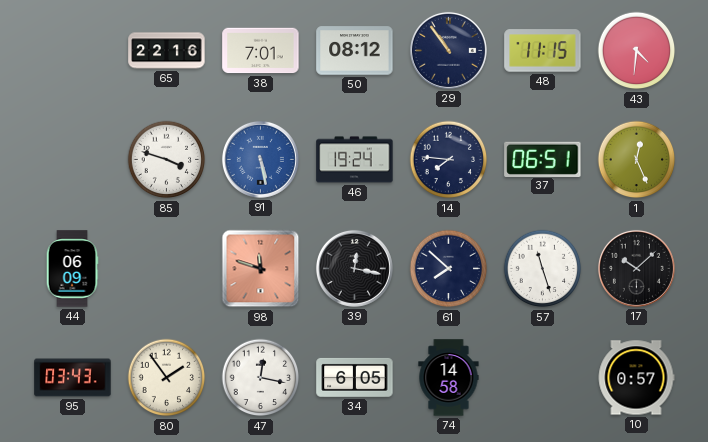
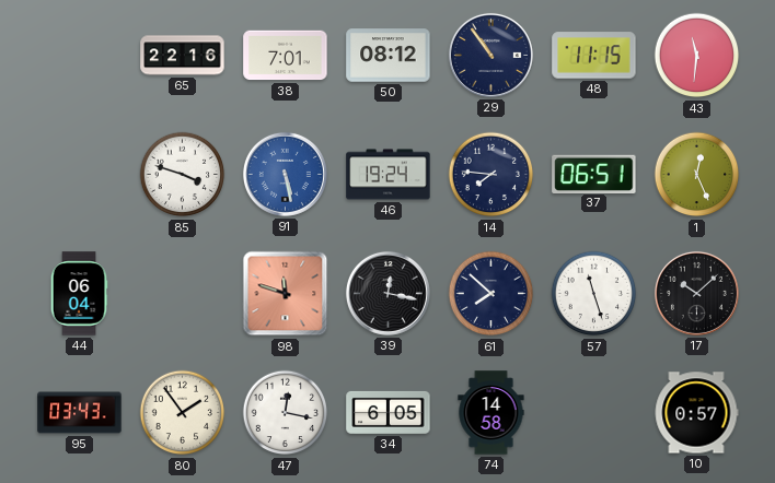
43: 4:31 -> 11:31
44: 06:09 -> 06:04
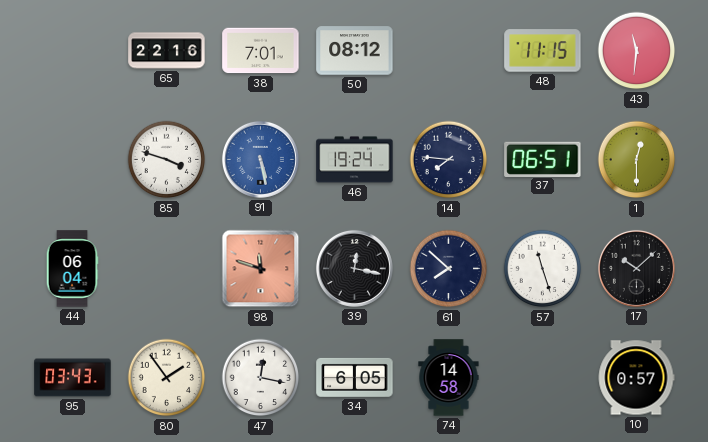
29: 10:54 -> none
1: 12:26 -> 12:30
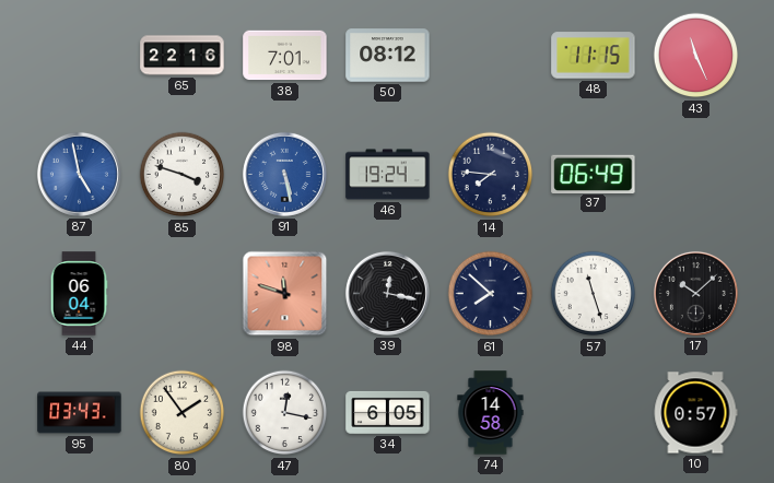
43: 11:31 -> 11:26
87: none -> 4:58
37: 06:51 -> 06:49
1: 12:30 -> none
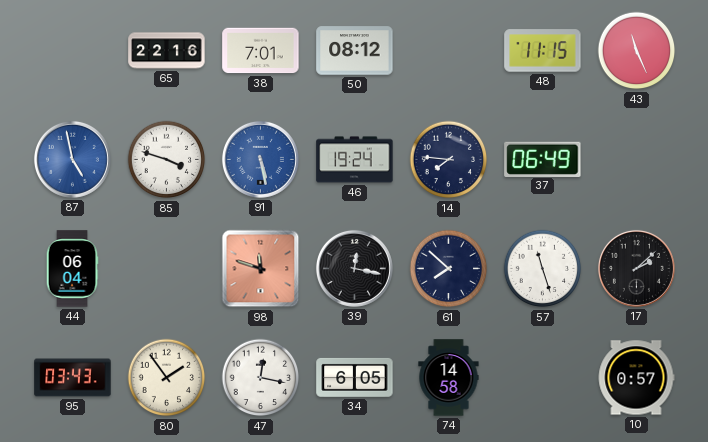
17: 10:08 -> 2:08
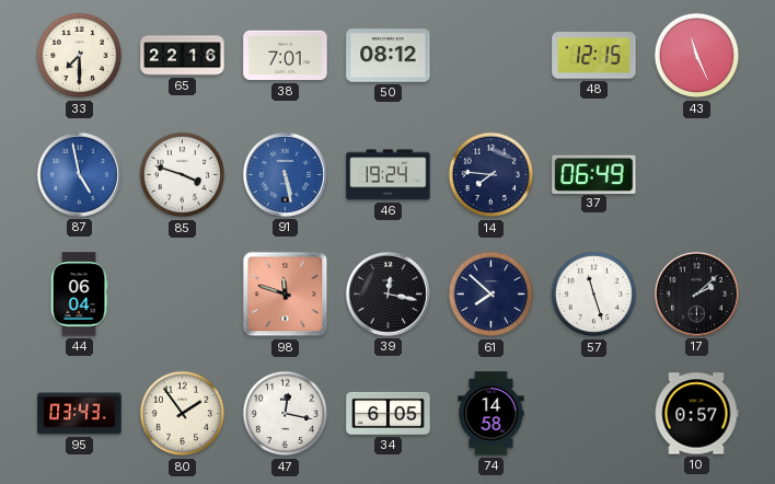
33: none -> 7:30
48: 11:15 -> 12:15
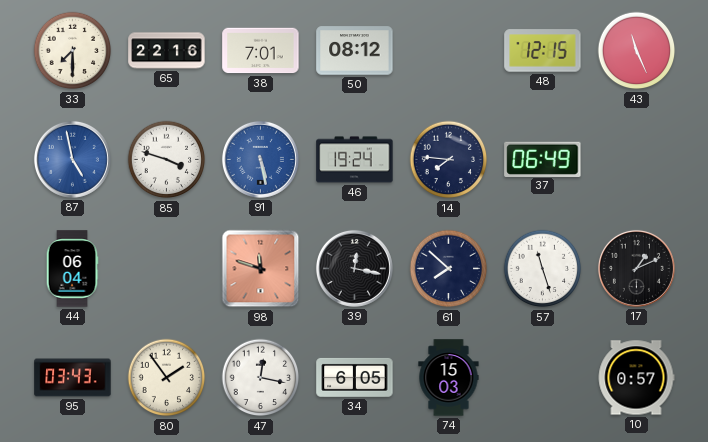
17: 2:08 -> 1:11
74: 14:58 -> 15:03
